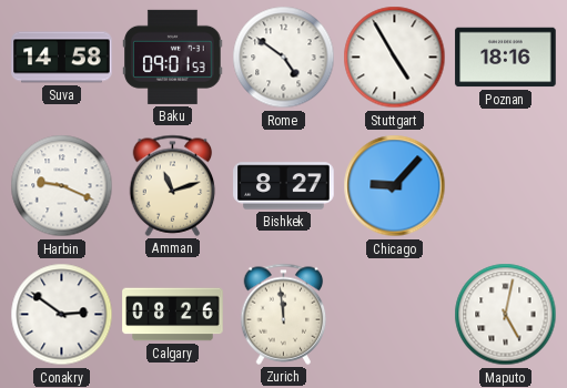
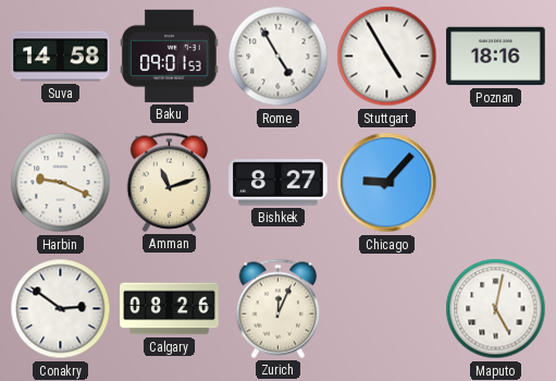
Rome: 4:51 -> 4:55
Zurich: 11:59 -> 12:04
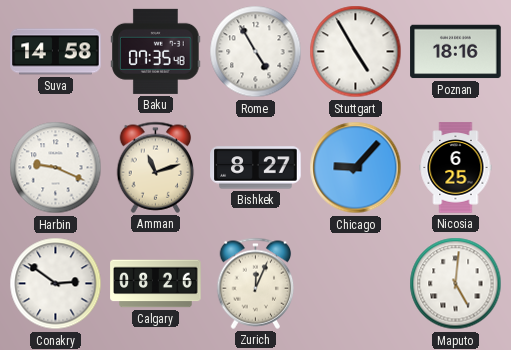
Baku: 09:01 -> 07:35
Nicosia: none -> 6:25
Maputo: 5:02 -> 5:01
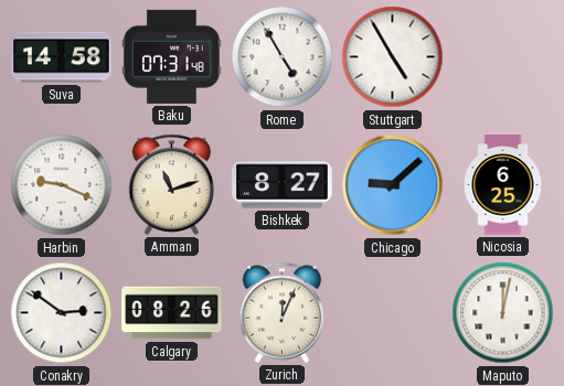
Baku: 07:35 -> 07:31
Poznan: 18:16 -> none
Chicago: 9:07 -> 9:08
Maputo: 5:01 -> 12:02
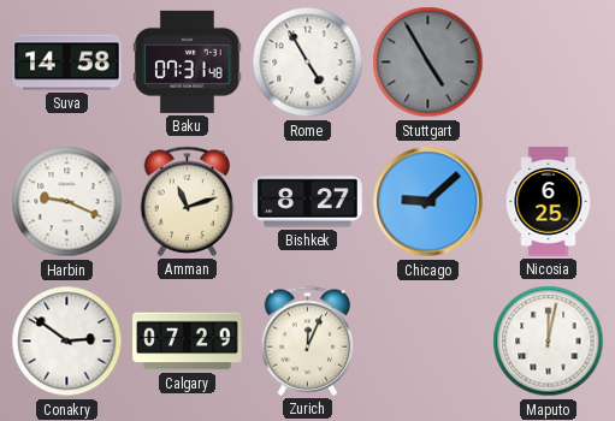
Stuttgart dial: white -> grey
Calgary: 08:26 -> 07:29
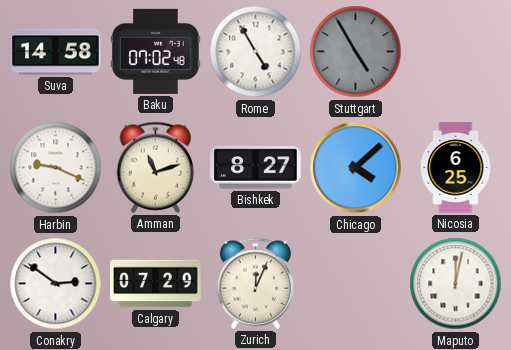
Baku: 07:31 -> 07:02
Chicago: 9:08 -> 4:08
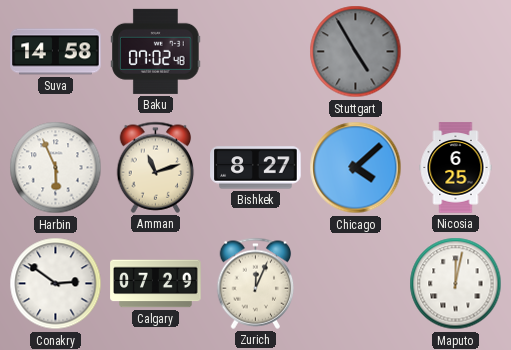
Rome: 4:55 -> none
Harbin: 9:19 -> 5:56
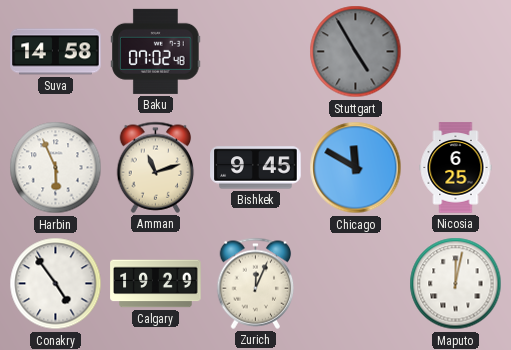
Bishkek: 8:27 -> 9:45
Chicago: 4:08 -> 11:50
Conakry: 2:51 -> 4:54
Calgary: 07:29 -> 19:29
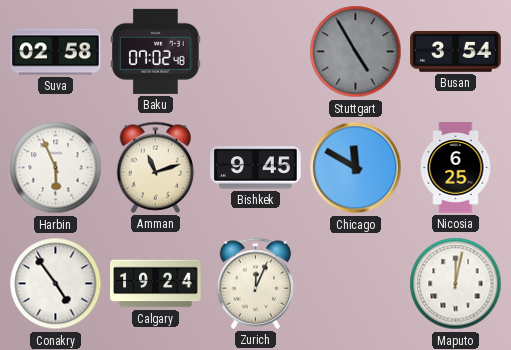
Suva: 14:58 -> 02:58
Busan: none -> 3:54
Calgary: 19:29 -> 19:24
